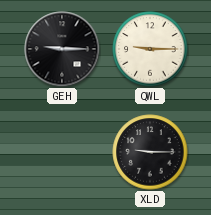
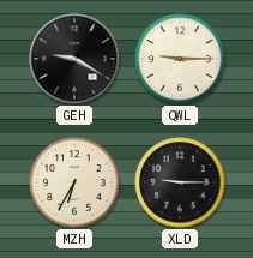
GEH: 9:15 -> 9:20
MZH: none -> 6:35
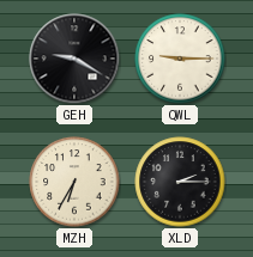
XLD: 9:15 -> 2:15
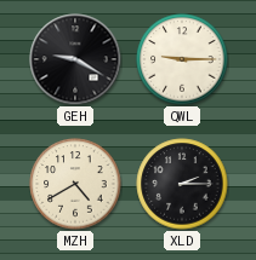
MZH: 6:35 -> 4:40
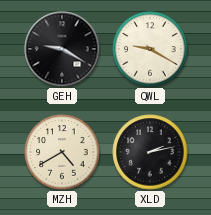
QWL: 9:15 -> 9:20
XLD: 2:15 -> 2:13
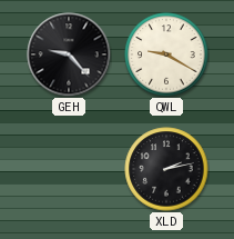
GEH: 9:20 -> 9:23
MZH: 4:40 -> none
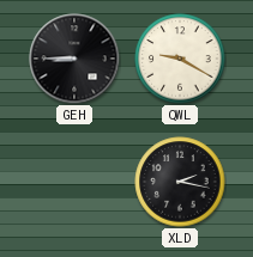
GEH: 9:23 -> 8:45
XLD: 2:13 -> 2:17
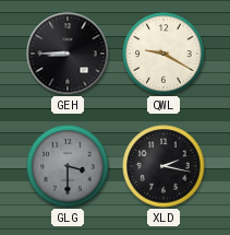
GLG: none -> 3:30
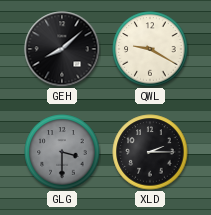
GEH: 8:45 -> 8:08
XLD: 2:17 -> 2:15
